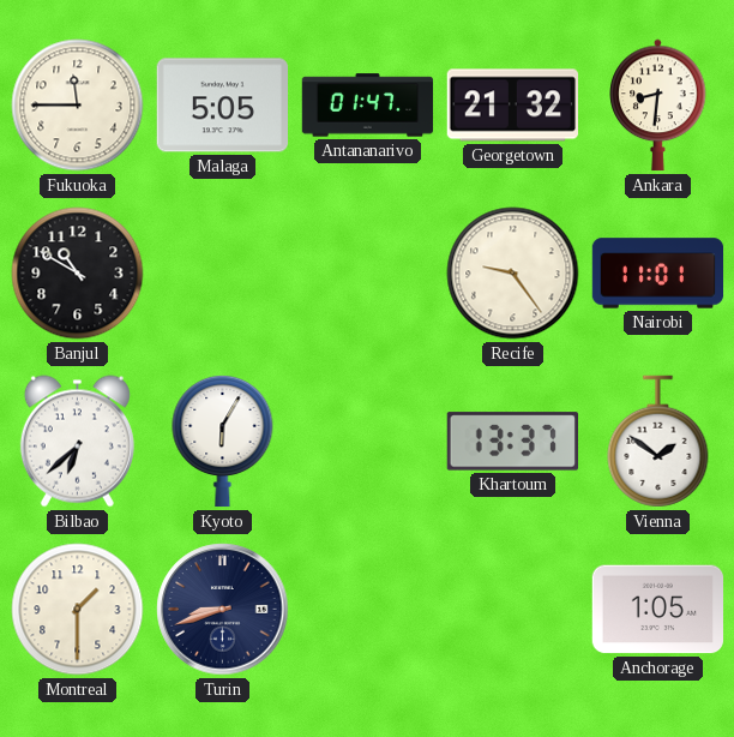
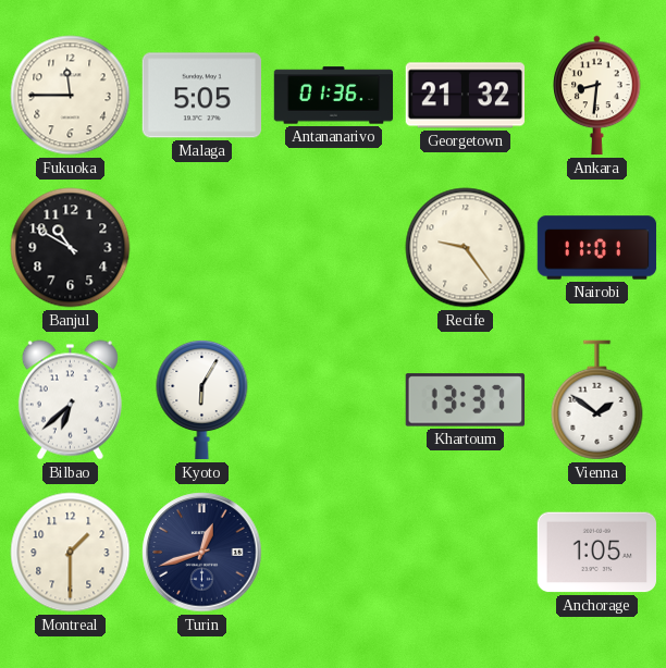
Antananarivo: 01:47 -> 01:36
Turin: 8:42 -> 12:42
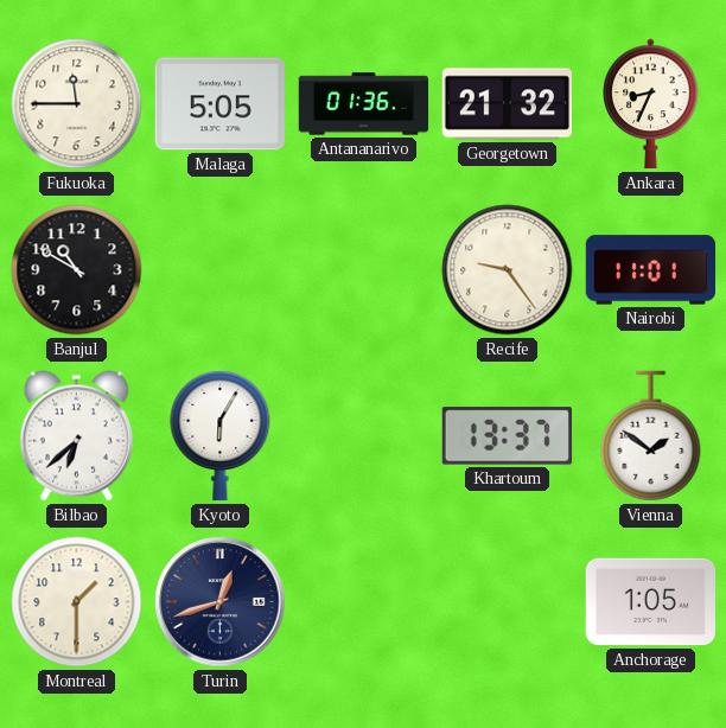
Ankara: 8:31 -> 8:34
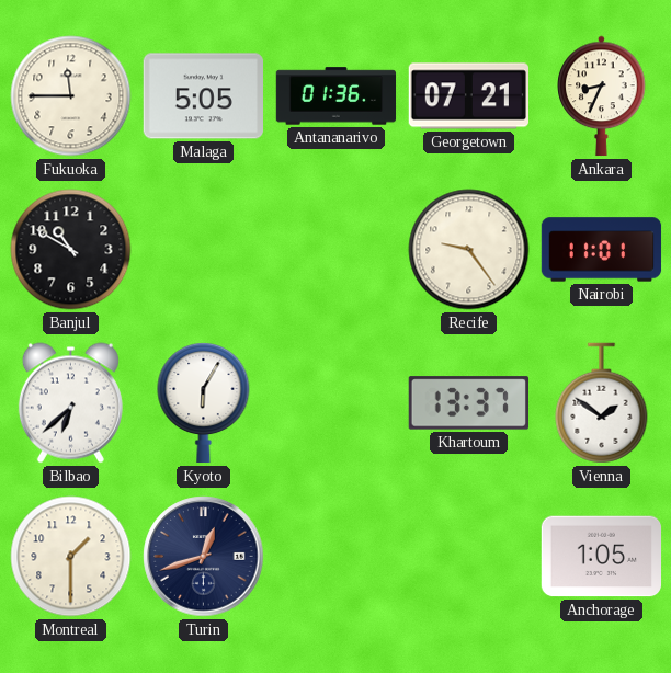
Georgetown: 21:32 -> 07:21
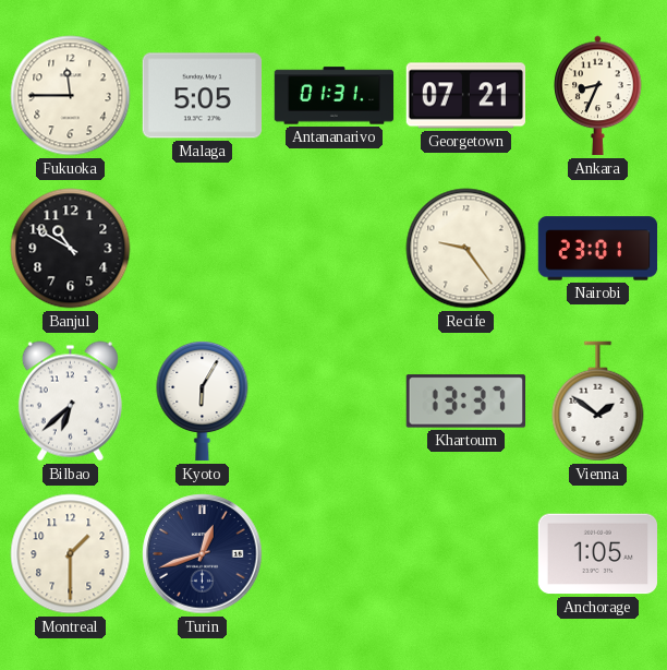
Antananarivo: 01:36 -> 01:31
Nairobi: 11:01 -> 23:01
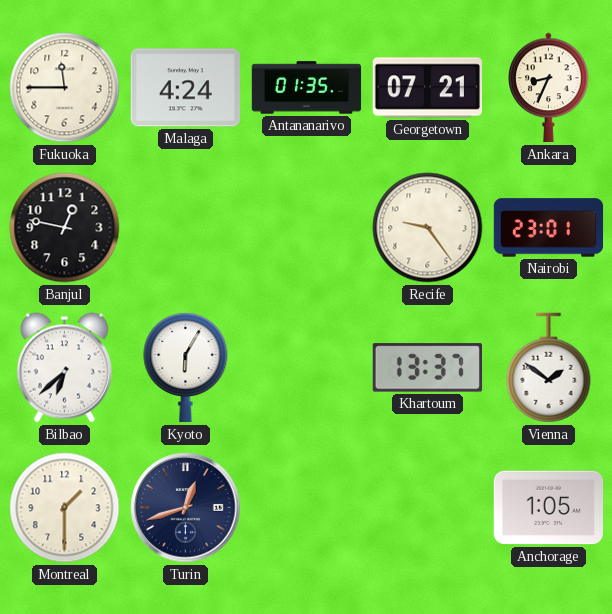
Malaga: 5:05 -> 4:24
Antananarivo: 01:31 -> 01:35
Banjul: 10:50 -> 12:47
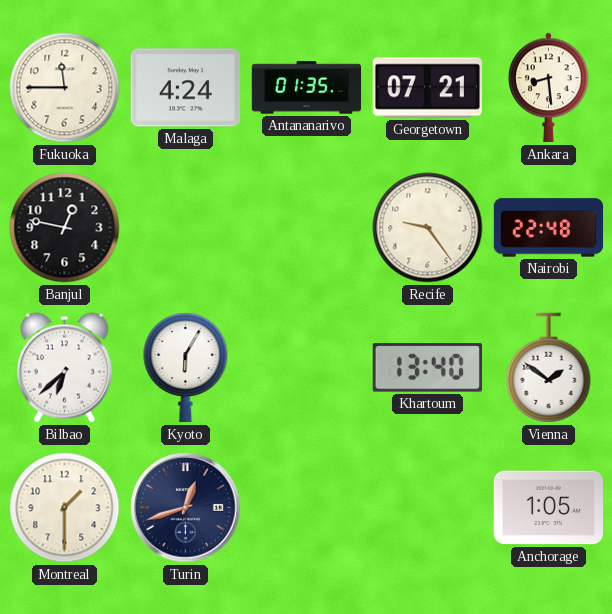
Ankara: 8:34 -> 8:29
Nairobi: 23:01 -> 22:48
Khartoum: 13:37 -> 13:40
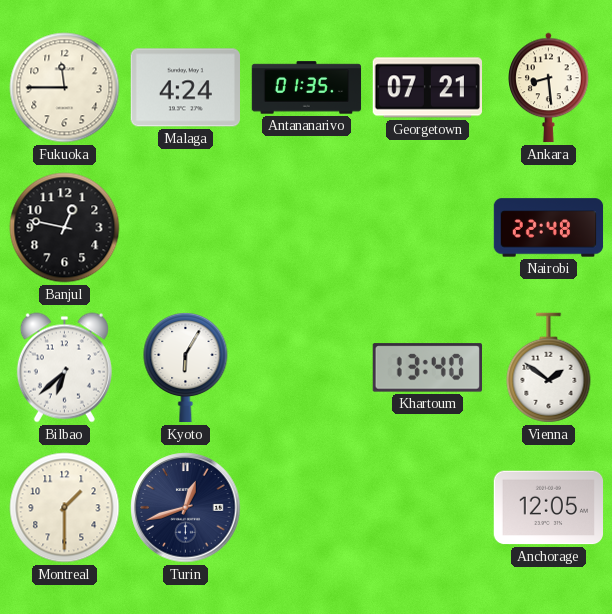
Recife: 9:24 -> none
Anchorage: 1:05 -> 12:05
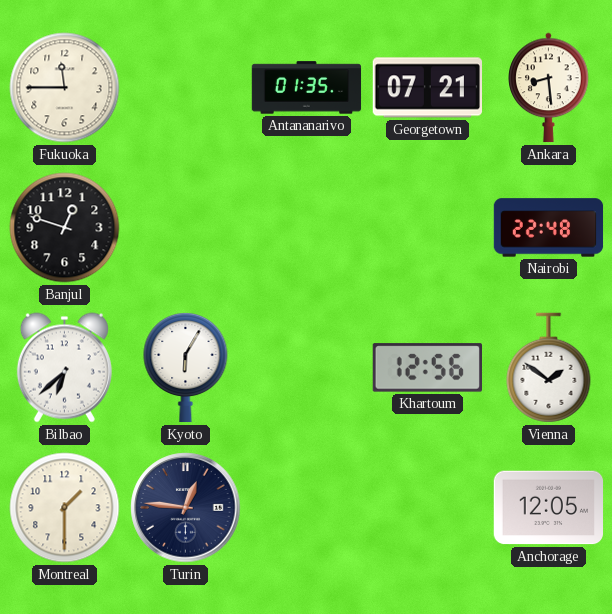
Malaga: 4:24 -> none
Banjul: 12:47 -> 12:48
Khartoum: 13:40 -> 12:56
Turin: 12:42 -> 12:46
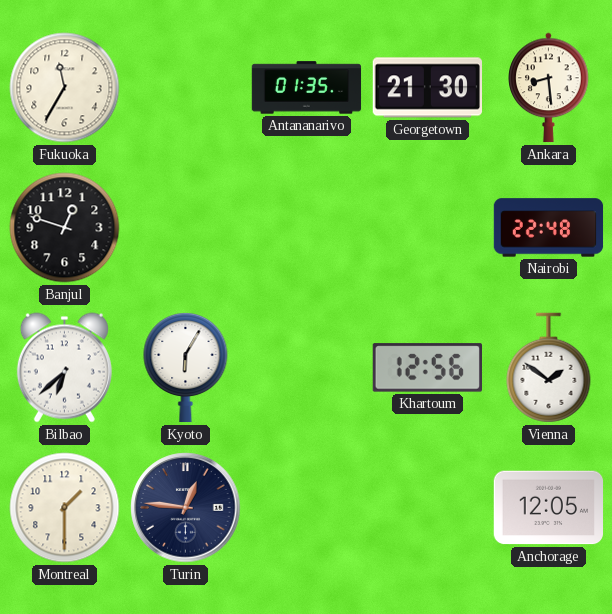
Fukuoka: 11:45 -> 11:35
Georgetown: 07:21 -> 21:30
